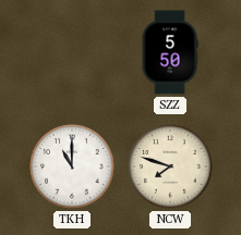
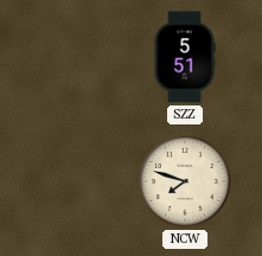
SZZ: 5:50 -> 5:51
TKH: 11:00 -> none
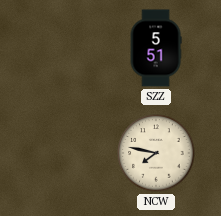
NCW: 7:48 -> 7:47
